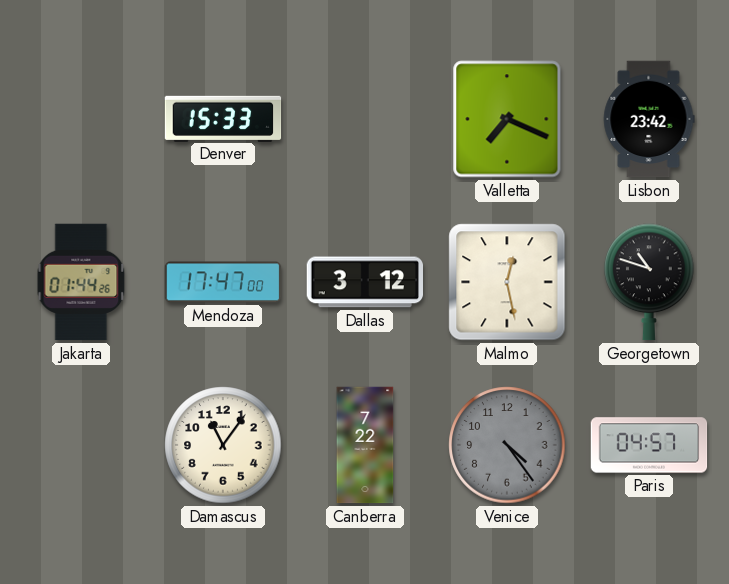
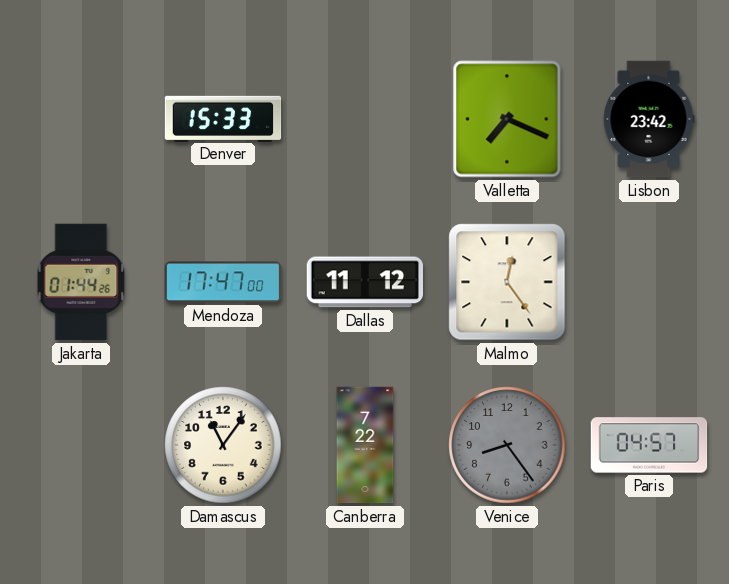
Dallas: 3:12 -> 11:12
Malmo: 12:28 -> 12:24
Georgetown: 10:48 -> none
Venice: 4:24 -> 8:24
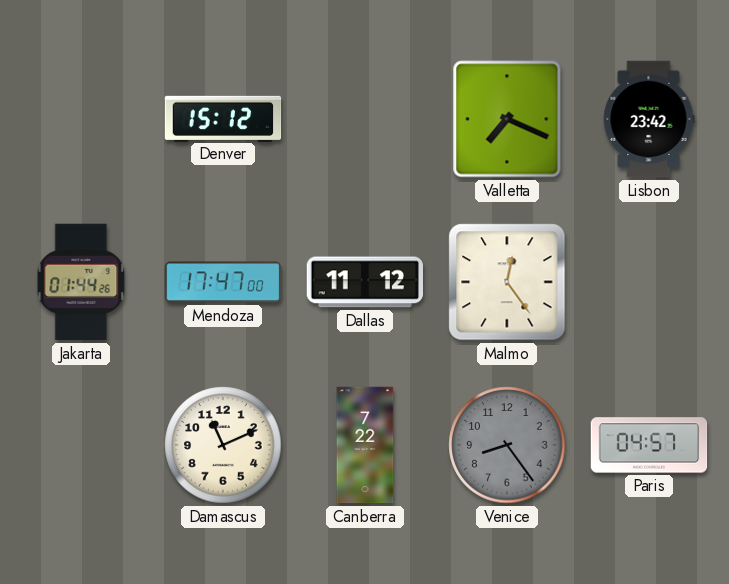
Denver: 15:33 -> 15:12
Damascus: 11:06 -> 11:11
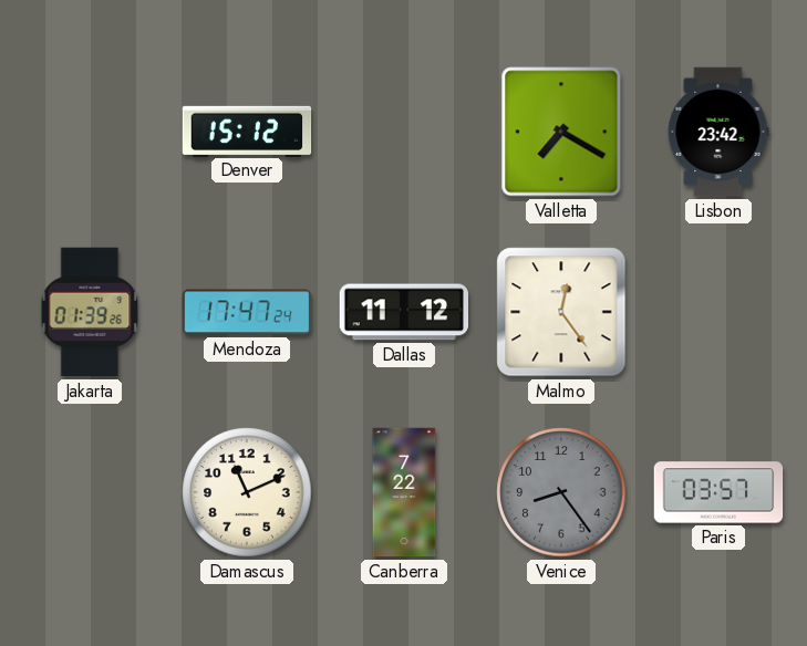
Valletta: 7:19 -> 7:20
Jakarta: 01:44 -> 01:39
Mendoza: 17:47:00 -> 17:47:24
Paris: 04:57 -> 03:57
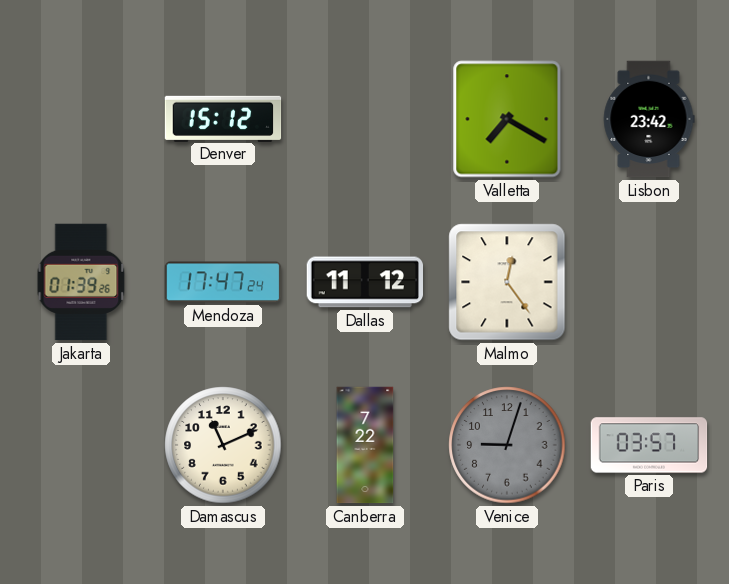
Venice: 8:24 -> 9:03
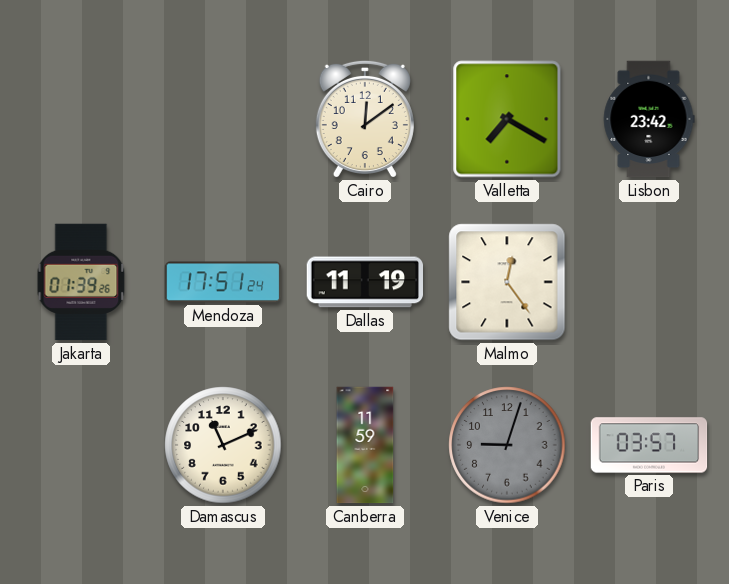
Denver: 15:12 -> none
Cairo: none -> 12:09
Mendoza: 17:47 -> 17:51
Dallas: 11:12 -> 11:19
Canberra: 7:22 -> 11:59
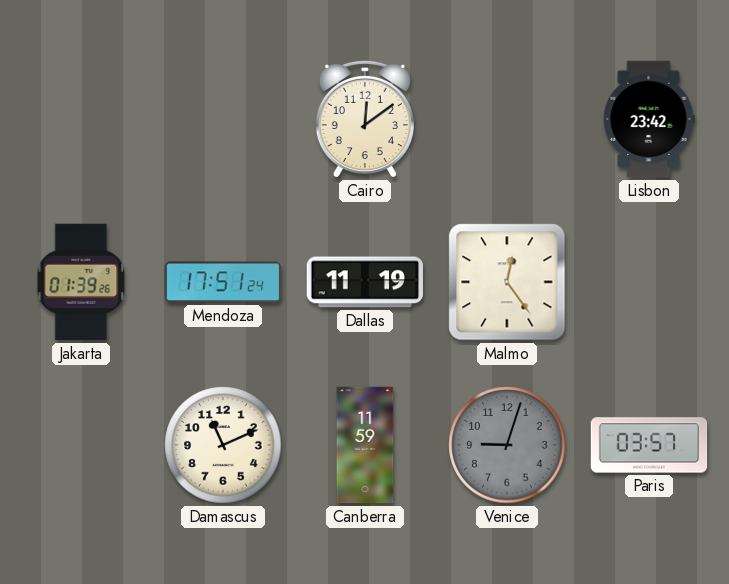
Valletta: 7:20 -> none
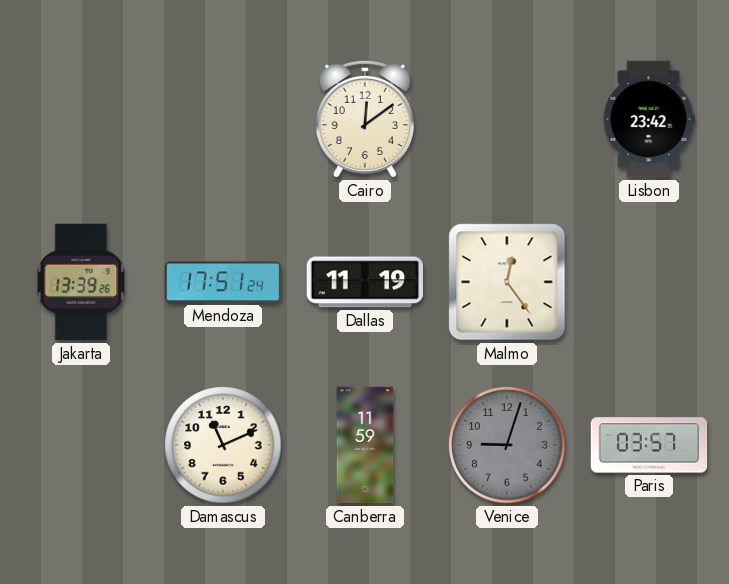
Jakarta: 01:39 -> 13:39
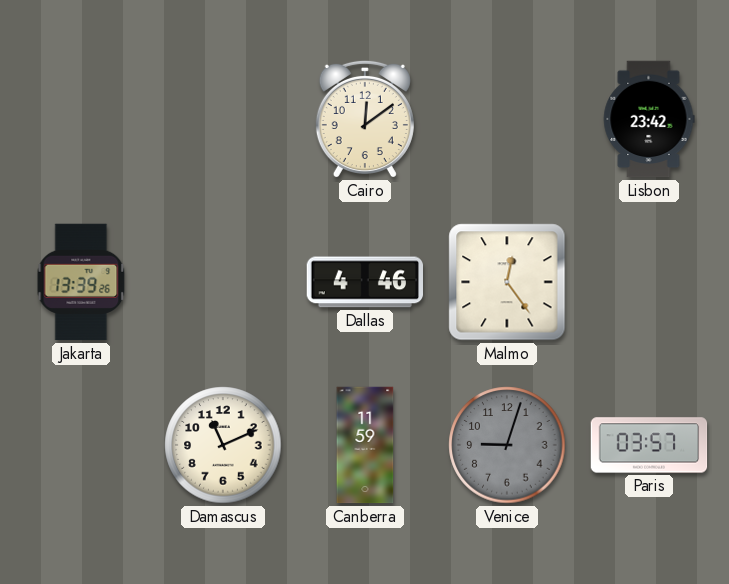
Mendoza: 17:51 -> none
Dallas: 11:19 -> 4:46
